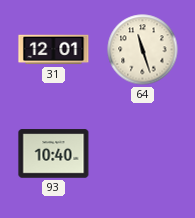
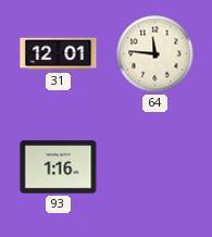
64: 11:27 -> 11:46
93: 10:40 -> 1:16
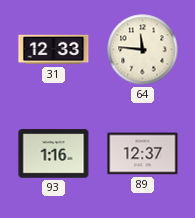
31: 12:01 -> 12:33
89: none -> 12:37
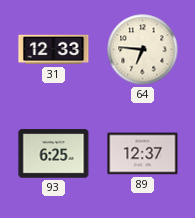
64: 11:46 -> 6:46
93: 1:16 -> 6:25
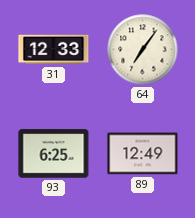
64: 6:46 -> 7:06
89: 12:37 -> 12:49
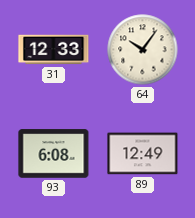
64: 7:06 -> 10:06
93: 6:25 -> 6:08
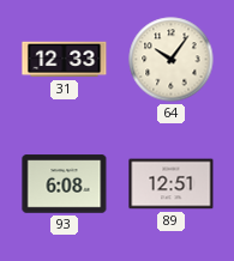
89: 12:49 -> 12:51
